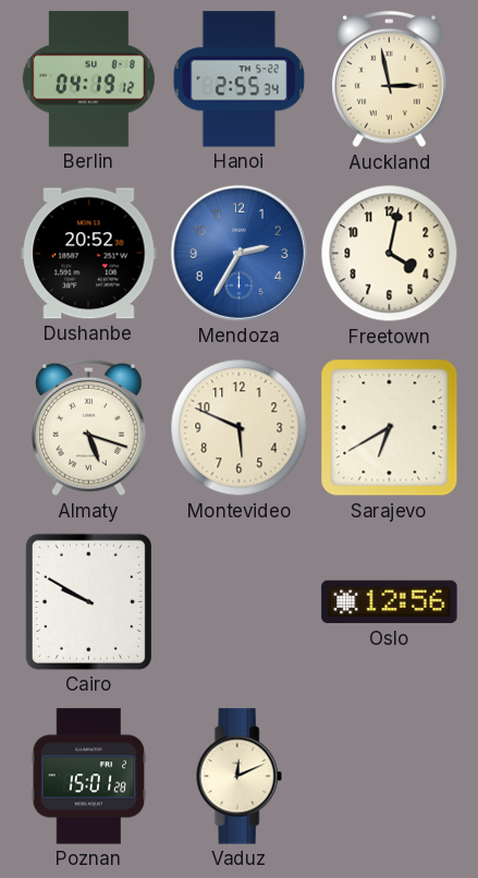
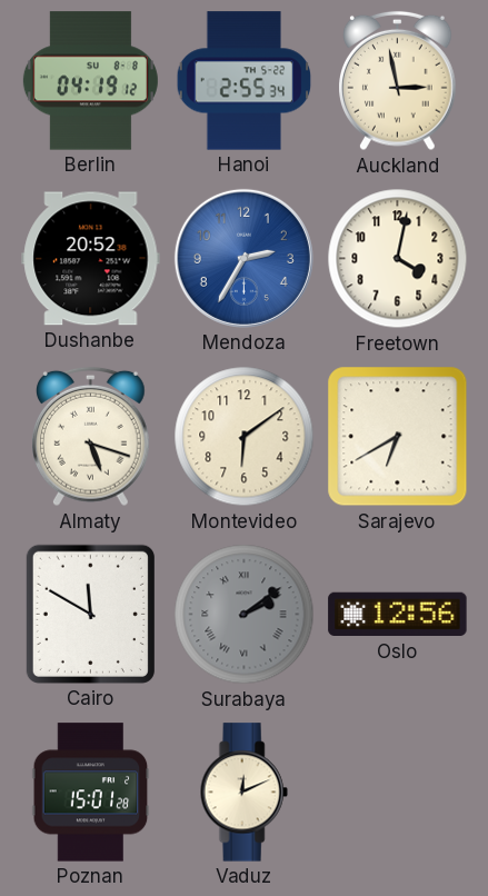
Montevideo: 5:49 -> 6:09
Cairo: 9:50 -> 11:50
Surabaya: none -> 2:09
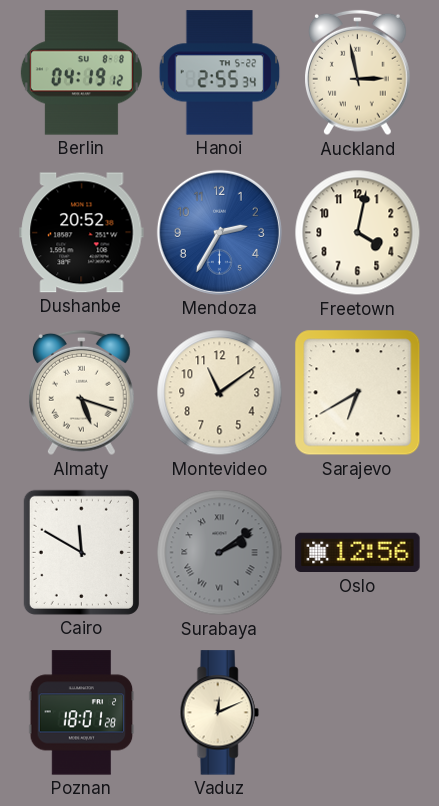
Montevideo: 6:09 -> 11:09
Poznan: 15:01 -> 18:01
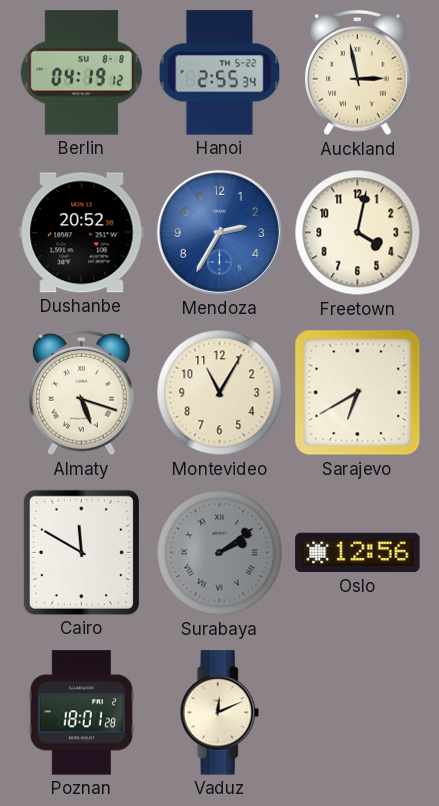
Montevideo: 11:09 -> 11:05
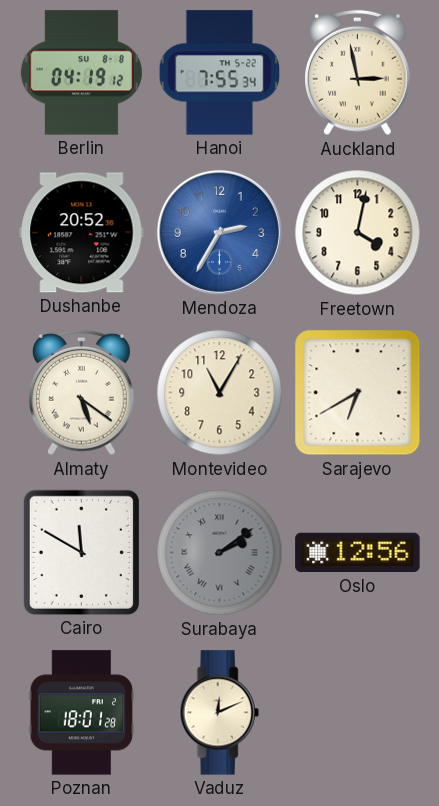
Hanoi: 2:55 -> 7:55
Almaty: 5:18 -> 5:21
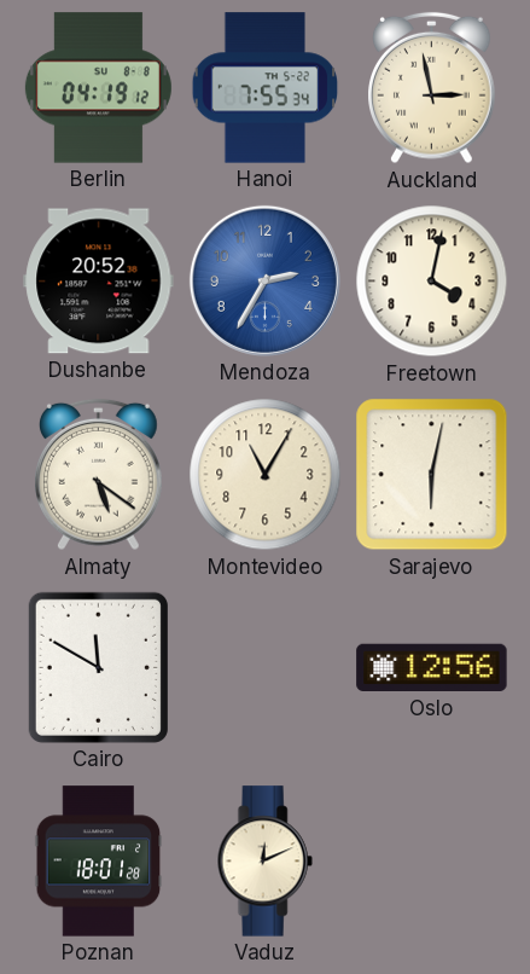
Sarajevo: 6:40 -> 6:02
Surabaya: 2:09 -> none
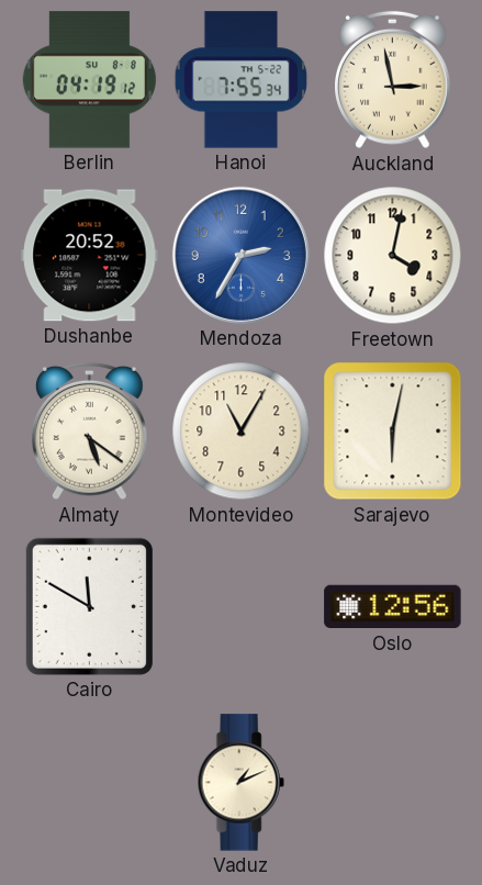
Poznan: 18:01 -> none
Vaduz: 12:11 -> 1:11
